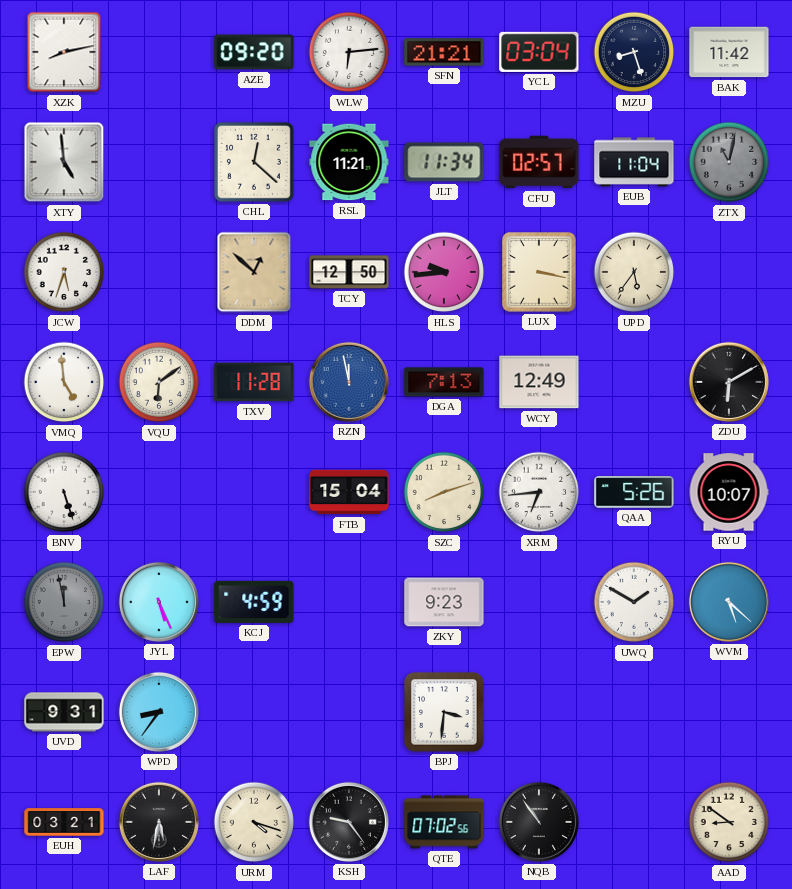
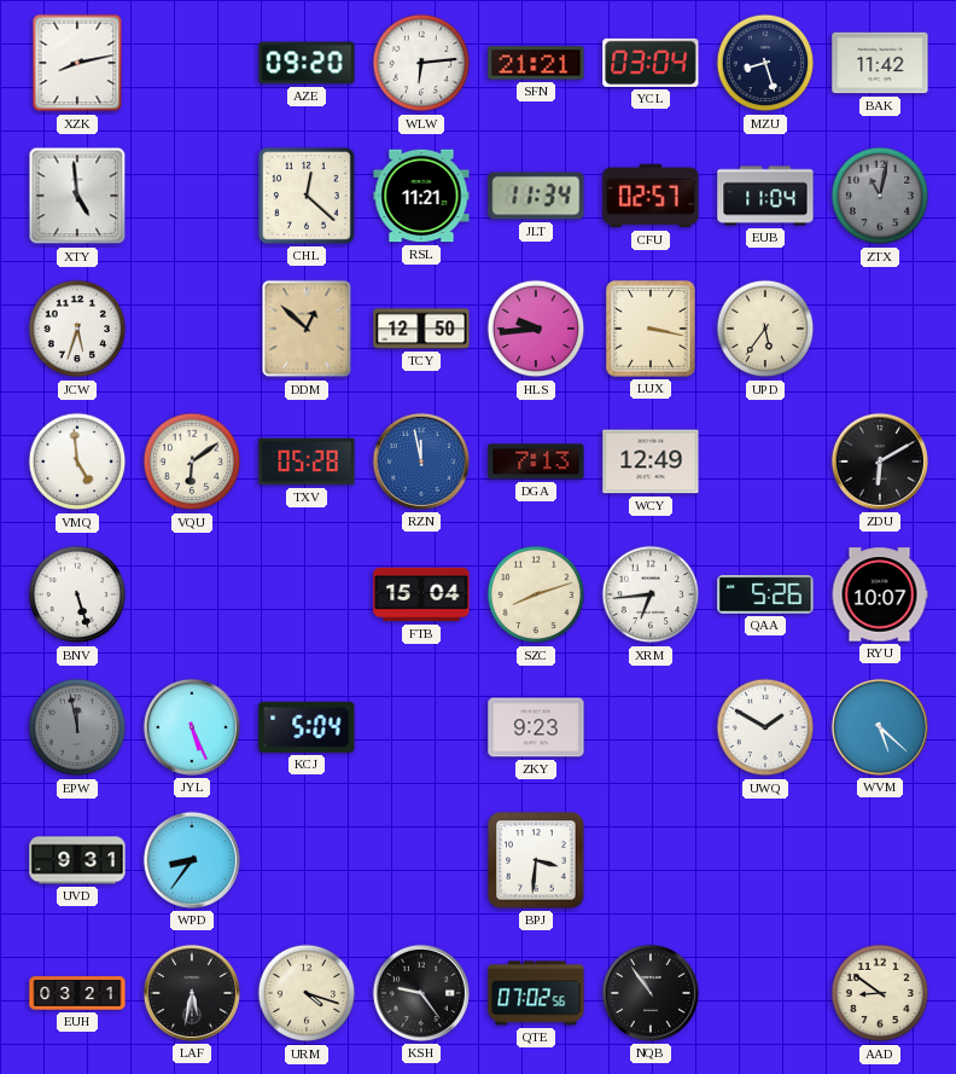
TXV: 11:28 -> 05:28
KCJ: 4:59 -> 5:04
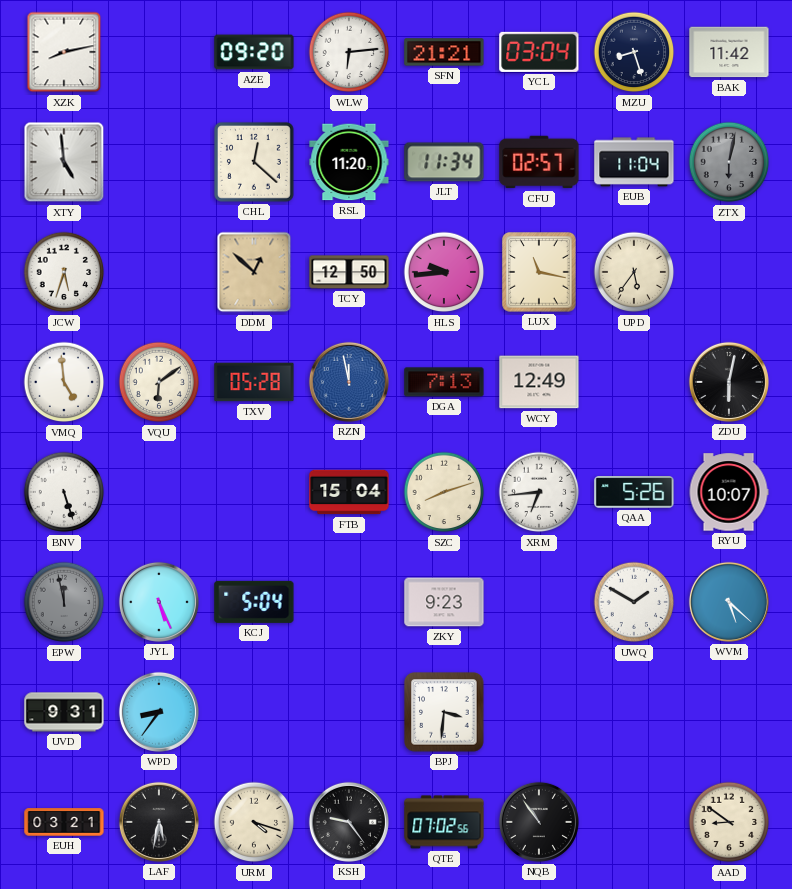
RSL: 11:21 -> 11:20
ZTX: 11:02 -> 6:02
LUX: 3:17 -> 11:17
ZDU: 6:10 -> 6:02
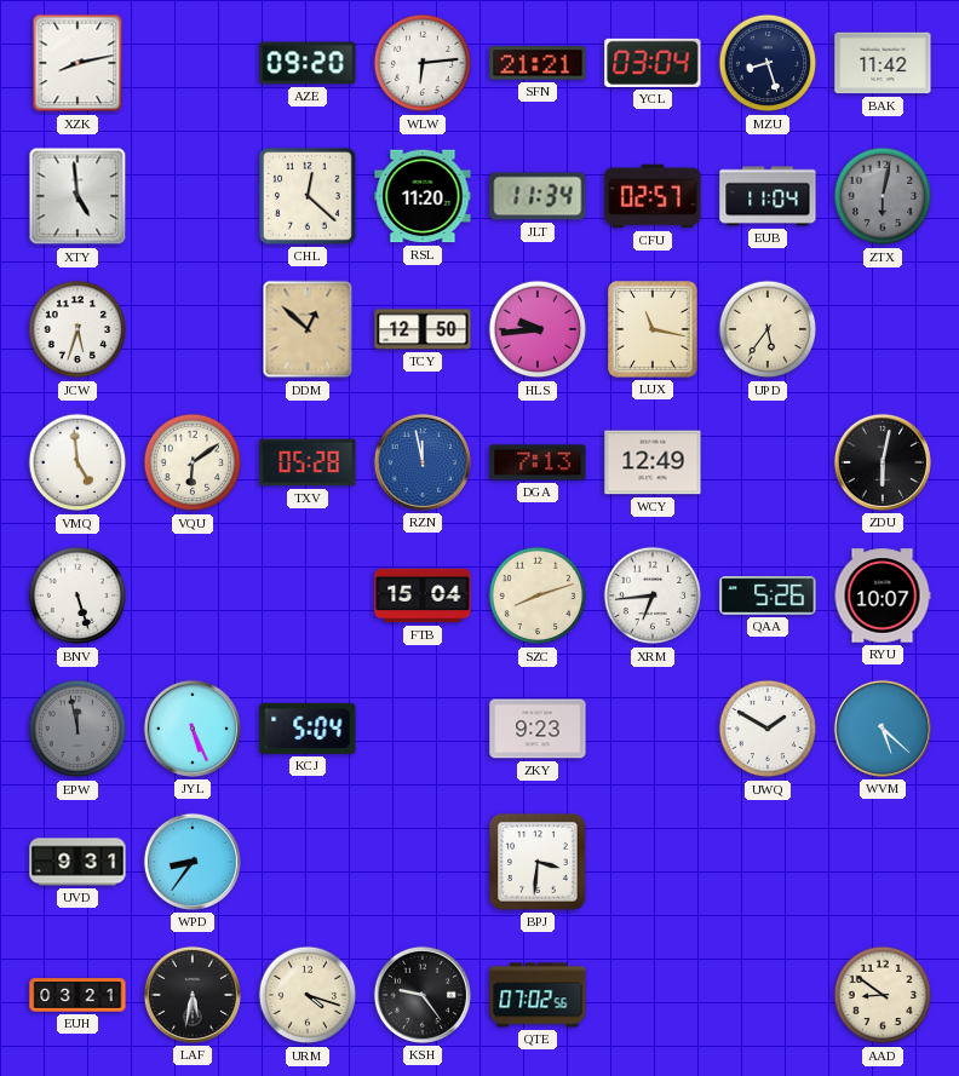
NQB: 10:54 -> none
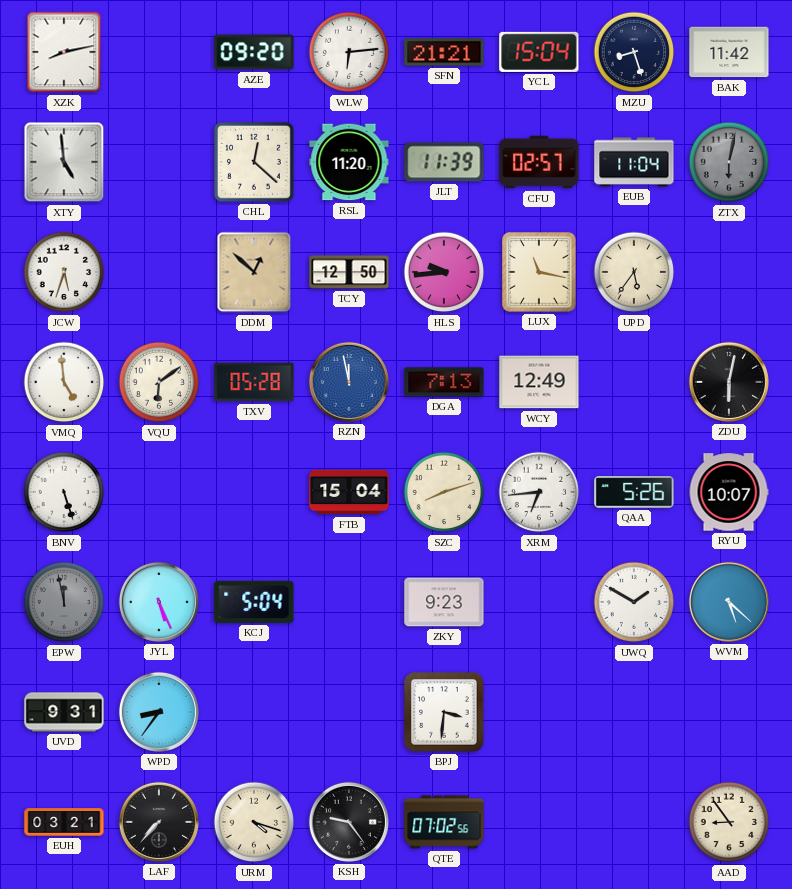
YCL: 03:04 -> 15:04
JLT: 11:34 -> 11:39
LAF: 5:32 -> 7:37
AAD: 8:51 -> 8:54
